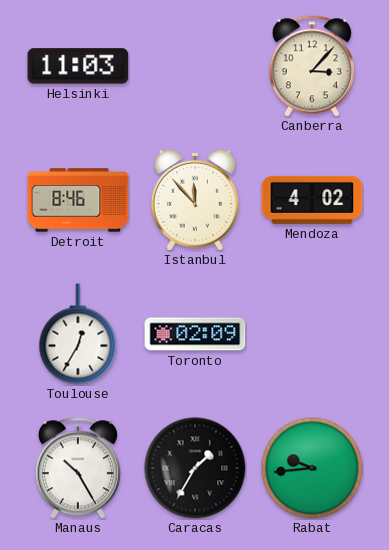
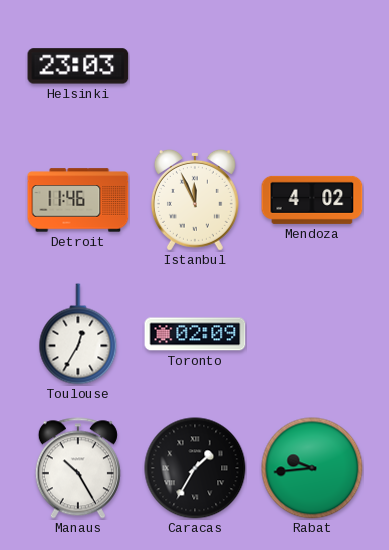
Helsinki: 11:03 -> 23:03
Canberra: 3:07 -> none
Detroit: 8:46 -> 11:46
Istanbul: 11:53 -> 11:56
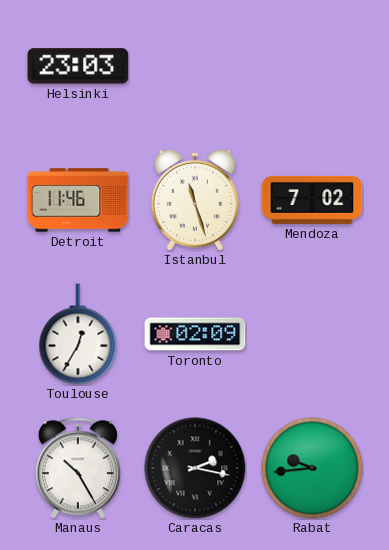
Istanbul: 11:56 -> 11:27
Mendoza: 4:02 -> 7:02
Caracas: 1:35 -> 2:17
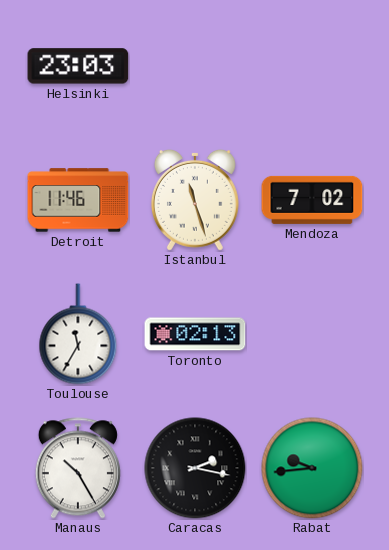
Toulouse: 12:35 -> 11:35
Toronto: 02:09 -> 02:13
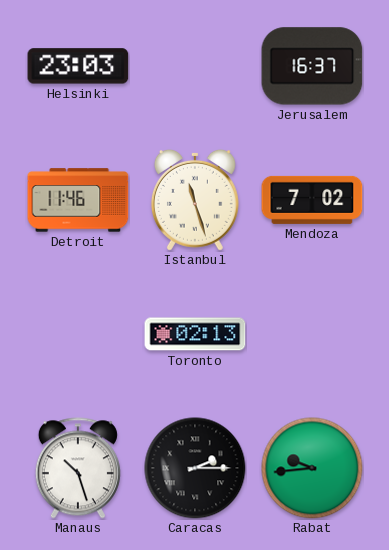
Jerusalem: none -> 16:37
Toulouse: 11:35 -> none
Manaus: 10:25 -> 10:27
Caracas: 2:17 -> 2:15
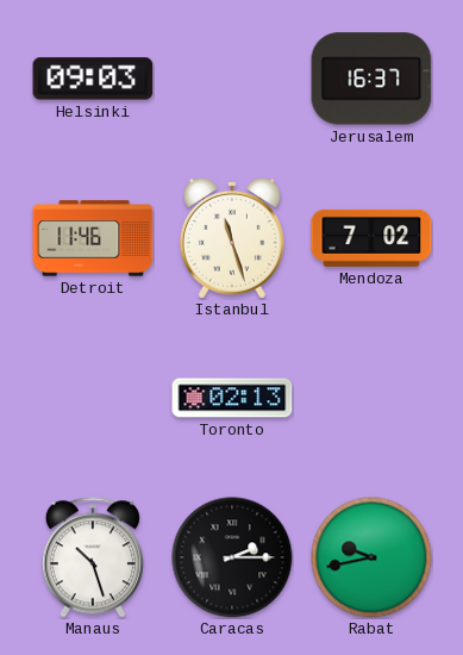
Helsinki: 23:03 -> 09:03
Rabat: 9:44 -> 9:43
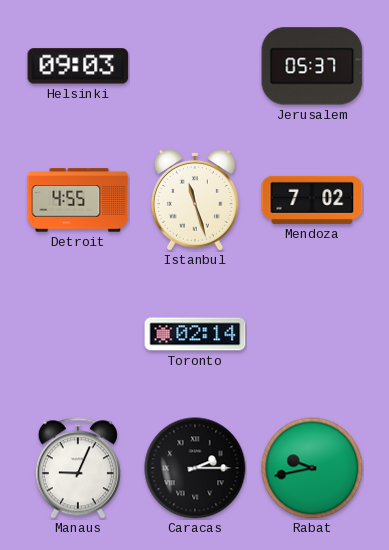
Jerusalem: 16:37 -> 05:37
Detroit: 11:46 -> 4:55
Toronto: 02:13 -> 02:14
Manaus: 10:27 -> 9:04
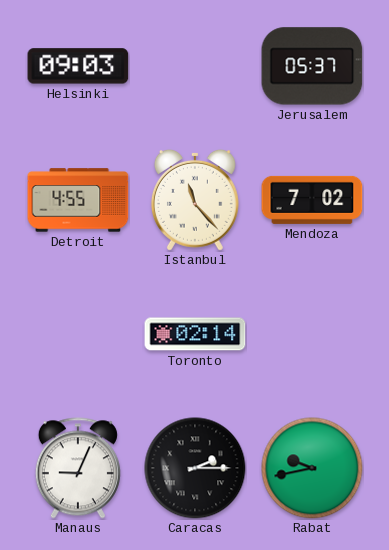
Istanbul: 11:27 -> 11:23
